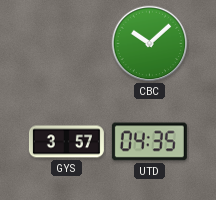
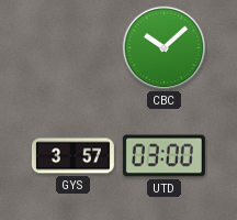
UTD: 04:35 -> 03:00
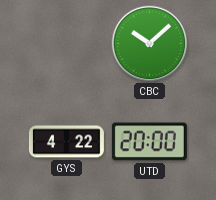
GYS: 3:57 -> 4:22
UTD: 03:00 -> 20:00
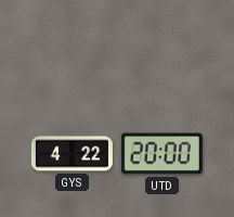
CBC: 10:08 -> none
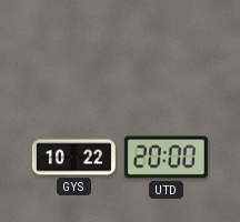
GYS: 4:22 -> 10:22
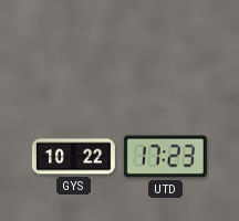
UTD: 20:00 -> 17:23
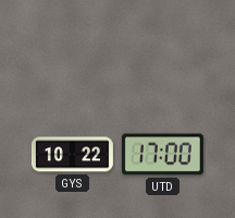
UTD: 17:23 -> 17:00
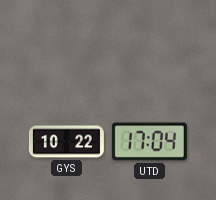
UTD: 17:00 -> 17:04
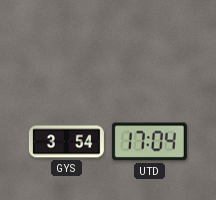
GYS: 10:22 -> 3:54
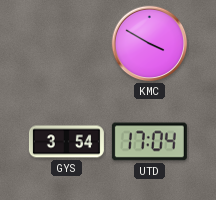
KMC: none -> 3:50
